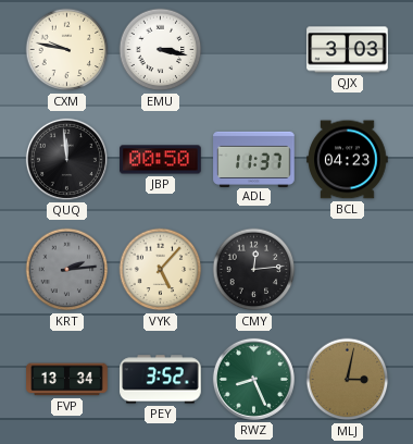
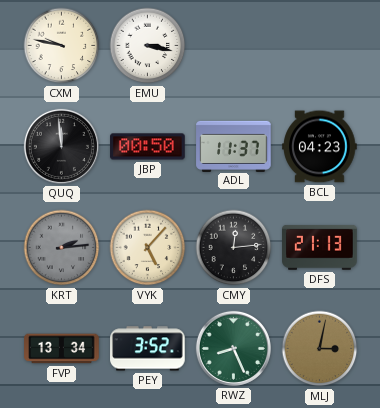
QJX: 3:03 -> none
DFS: none -> 21:13
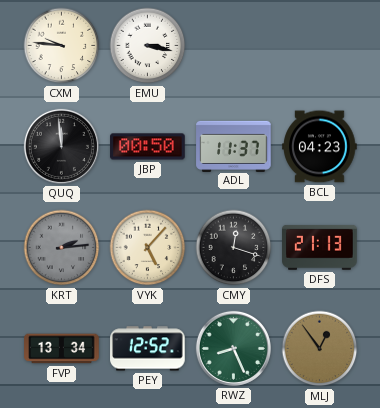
CXM: 9:47 -> 9:46
CMY: 12:14 -> 12:18
PEY: 3:52 -> 12:52
MLJ: 3:02 -> 12:54
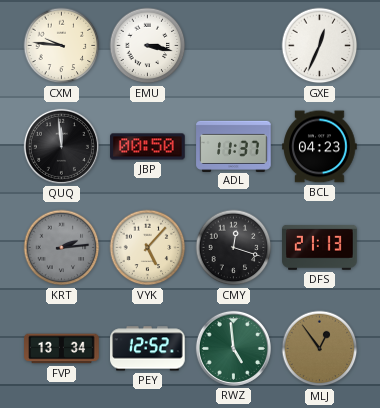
GXE: none -> 12:34
RWZ: 8:26 -> 4:59
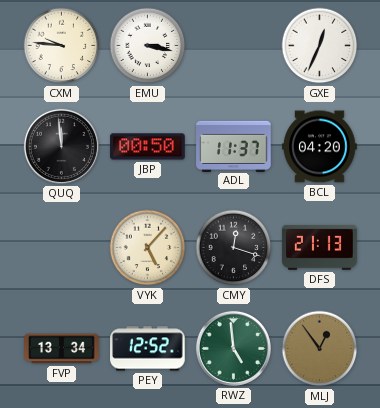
BCL: 04:23 -> 04:20
KRT: 2:14 -> none
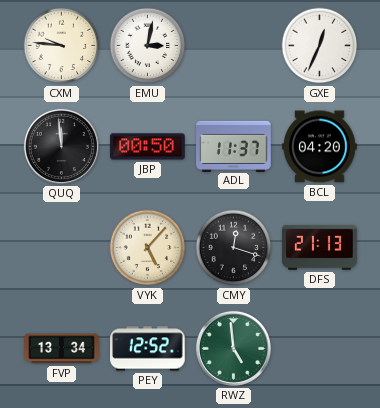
EMU: 3:17 -> 3:02
MLJ: 12:54 -> none
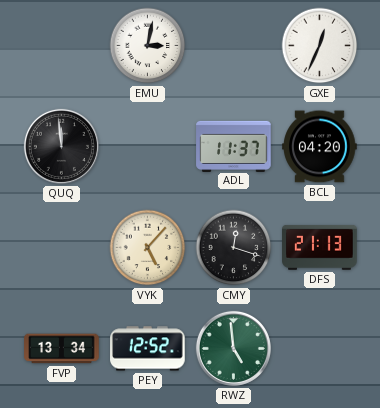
CXM: 9:46 -> none
JBP: 00:50 -> none
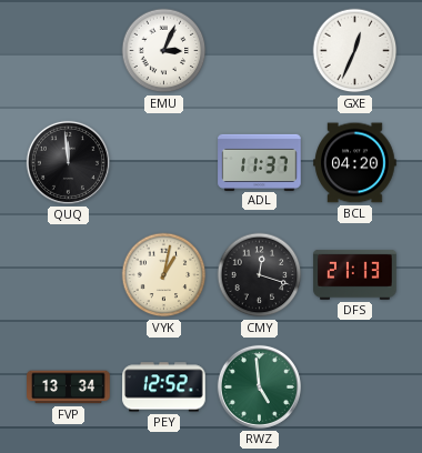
EMU: 3:02 -> 3:04
VYK: 5:07 -> 1:02
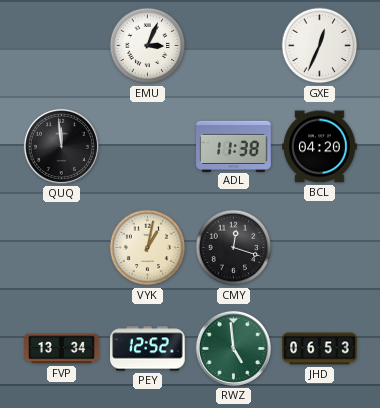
ADL: 11:37 -> 11:38
DFS: 21:13 -> none
JHD: none -> 06:53
